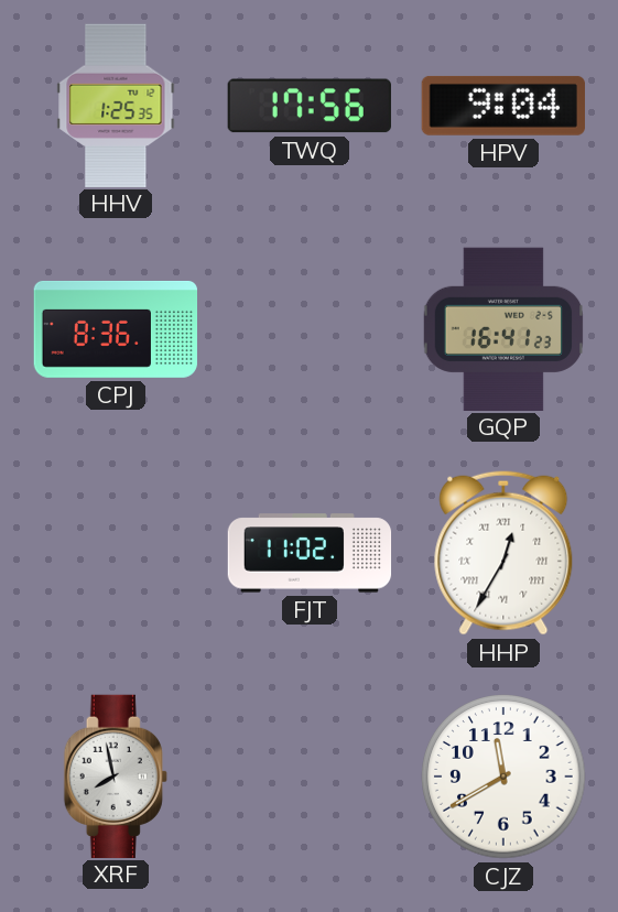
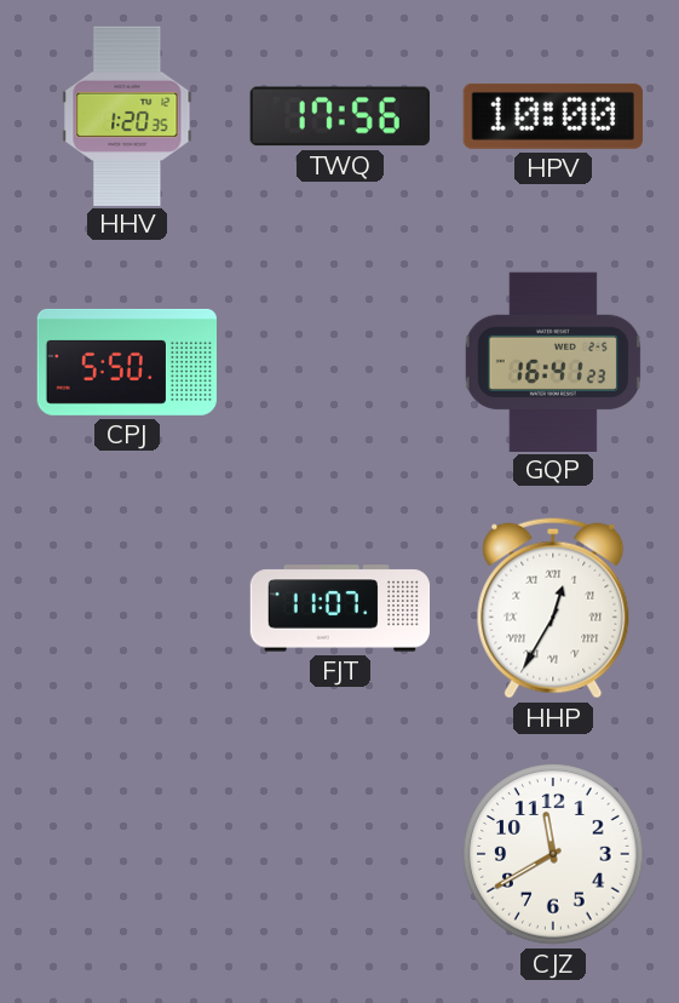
HHV: 1:25 -> 1:20
HPV: 9:04 -> 10:00
CPJ: 8:36 -> 5:50
FJT: 11:02 -> 11:07
XRF: 7:58 -> none
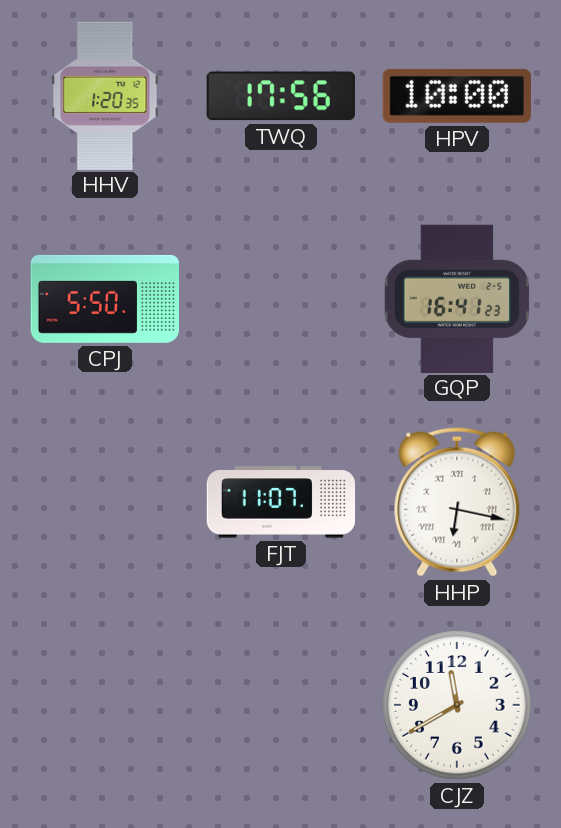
HHP: 12:35 -> 6:17
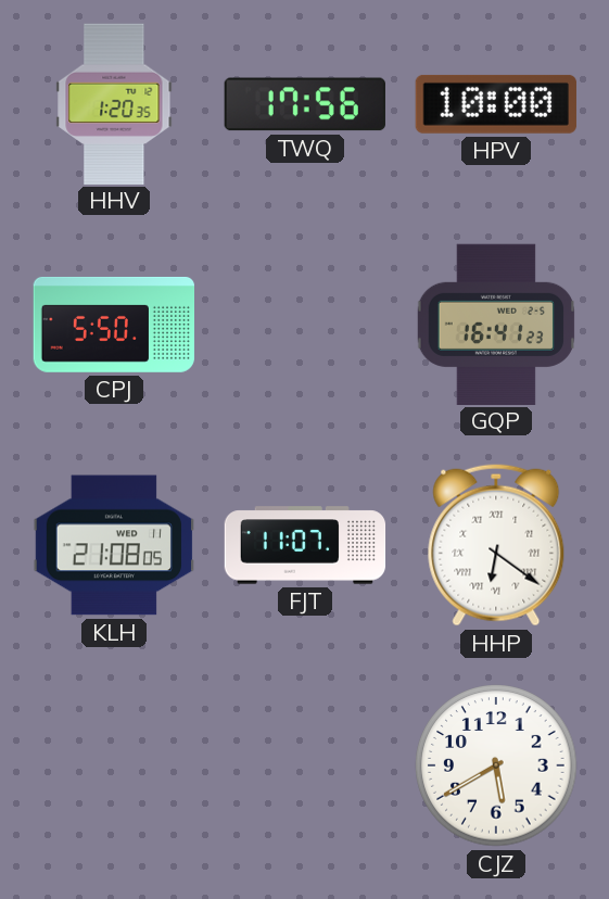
KLH: none -> 21:08
HHP: 6:17 -> 6:21
CJZ: 11:40 -> 5:40
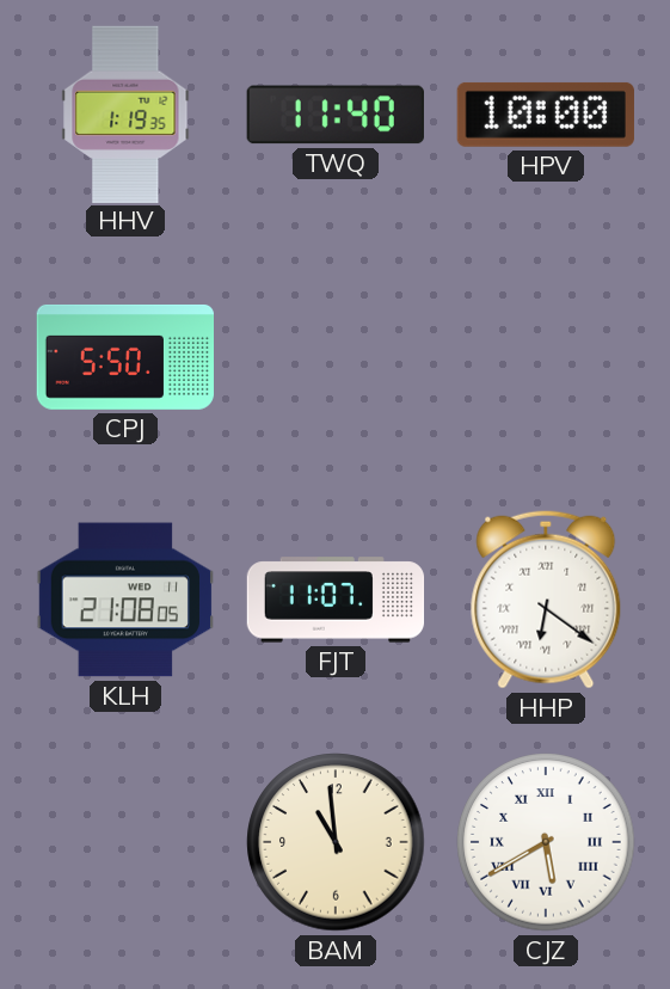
HHV: 1:20 -> 1:19
TWQ: 17:56 -> 11:40
GQP: 16:41 -> none
BAM: none -> 10:59
CJZ numerals: Arabic -> Roman
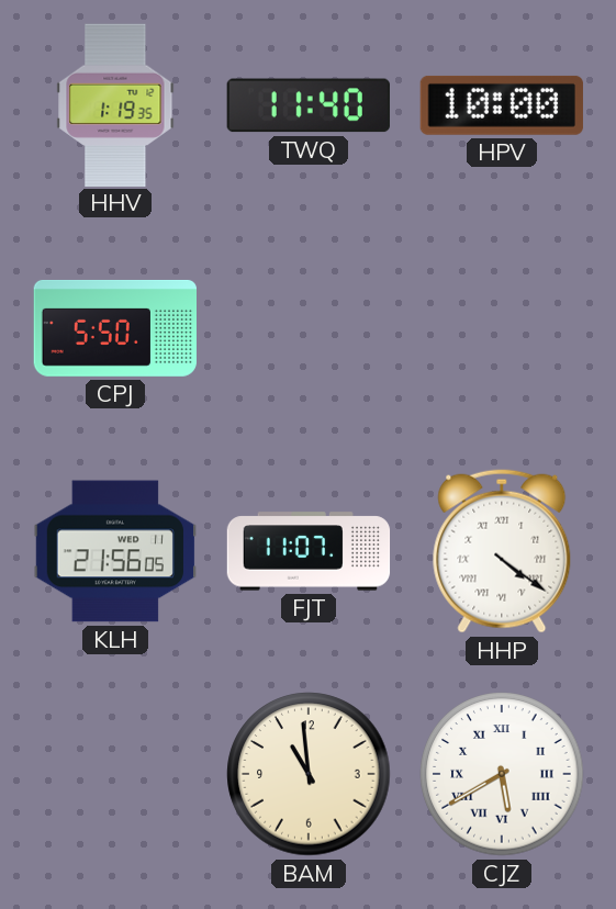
KLH: 21:08 -> 21:56
HHP: 6:21 -> 4:21
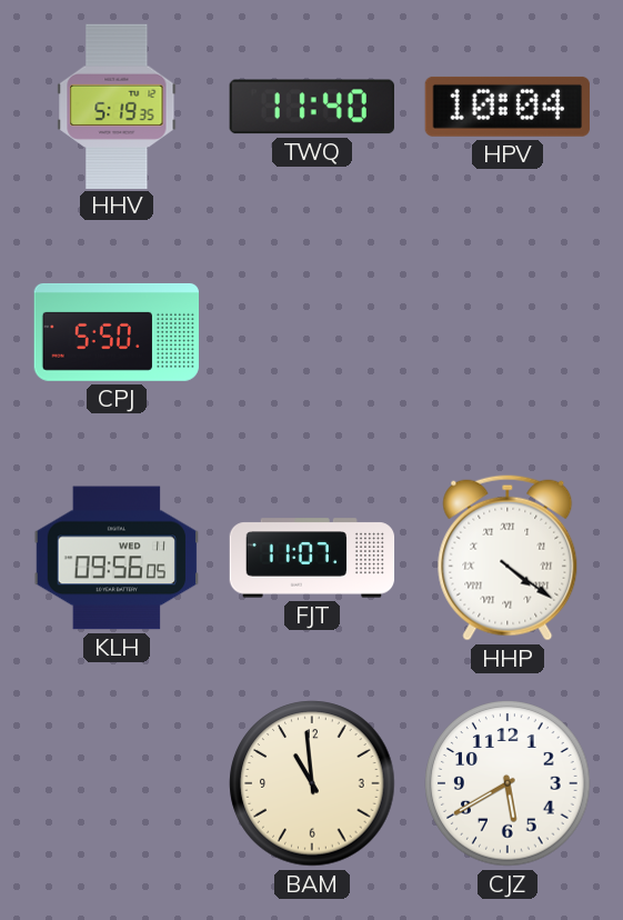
HHV: 1:19 -> 5:19
HPV: 10:00 -> 10:04
KLH: 21:56 -> 09:56
CJZ numerals: Roman -> Arabic
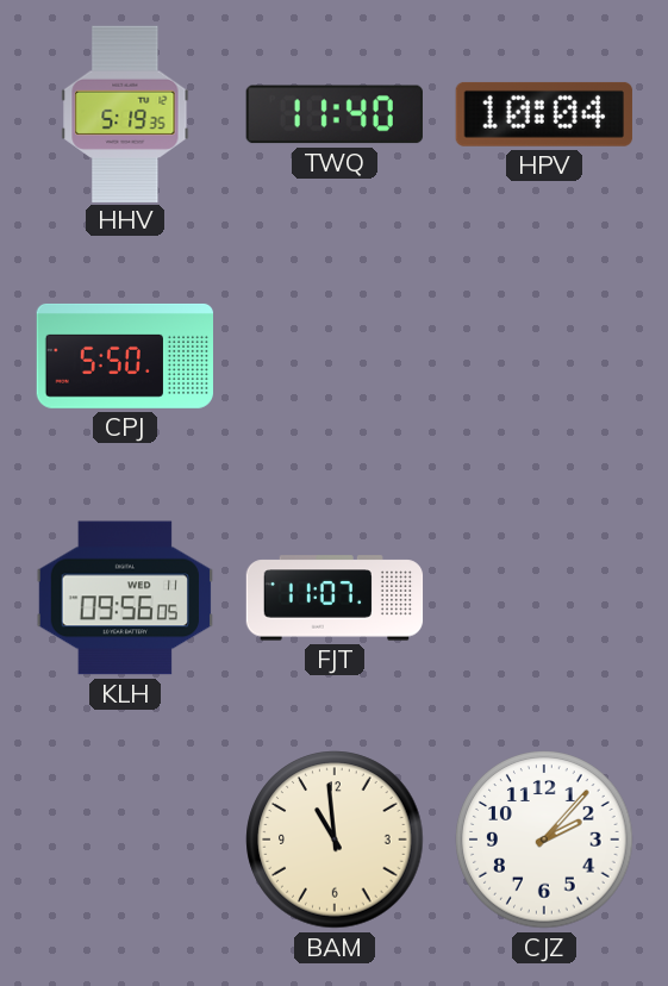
HHP: 4:21 -> none
CJZ: 5:40 -> 2:07
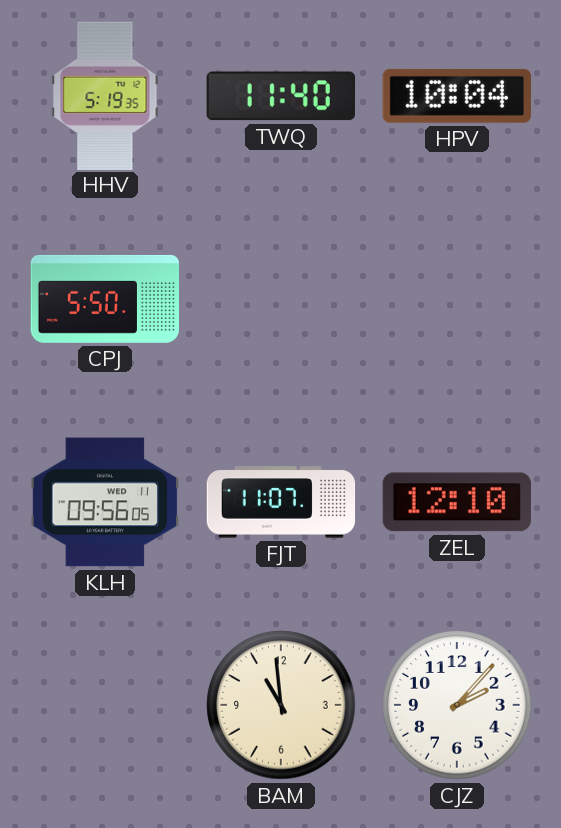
ZEL: none -> 12:10
